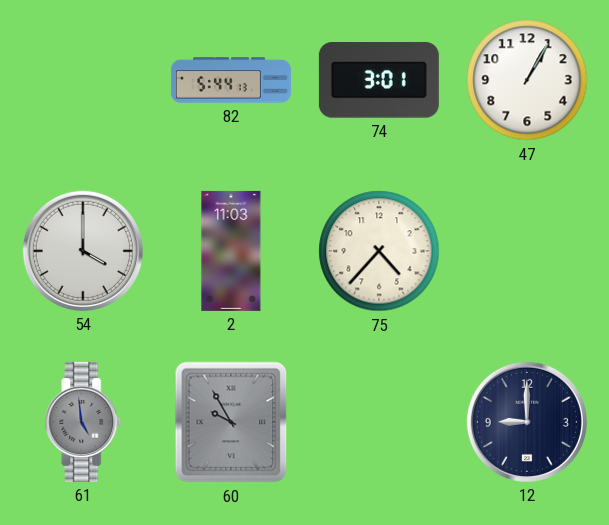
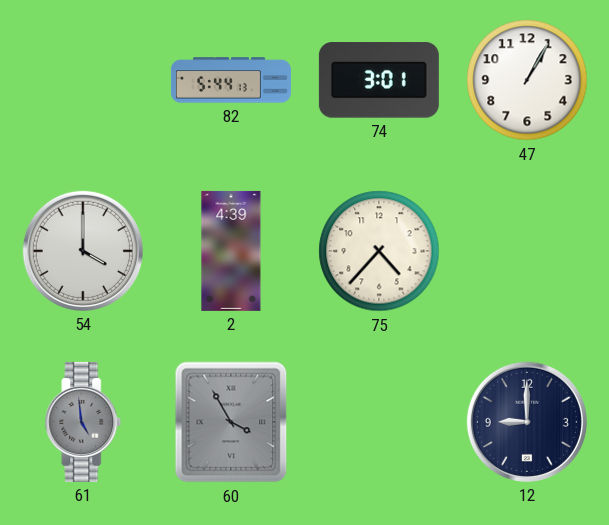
2: 11:03 -> 4:39
60: 9:55 -> 3:55
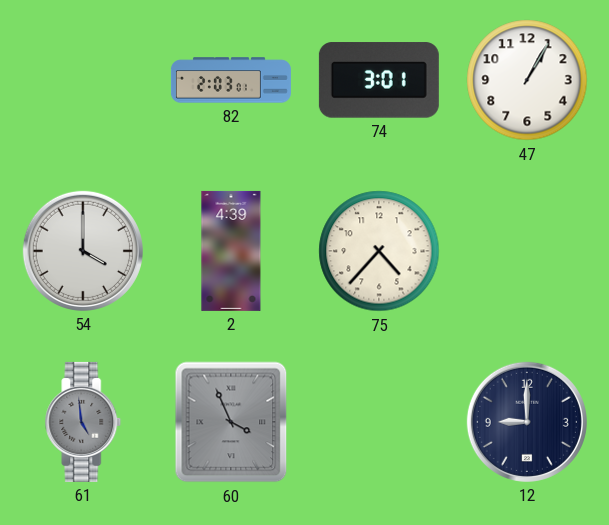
82: 5:44 -> 2:03
60: 3:55 -> 3:56
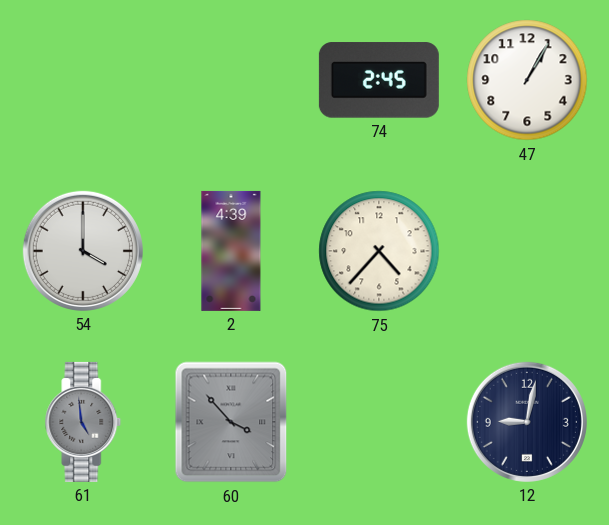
82: 2:03 -> none
74: 3:01 -> 2:45
60: 3:56 -> 3:53
12: 9:00 -> 9:02
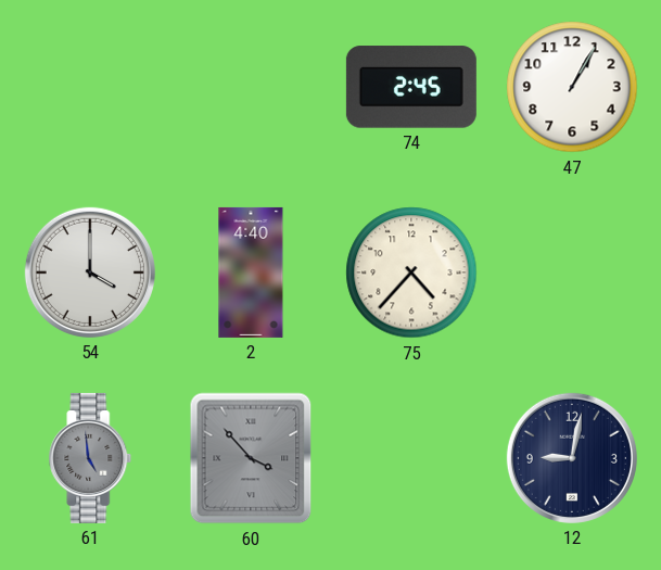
2: 4:39 -> 4:40
